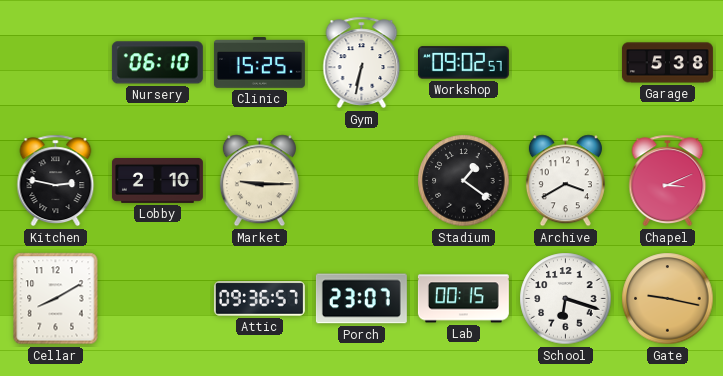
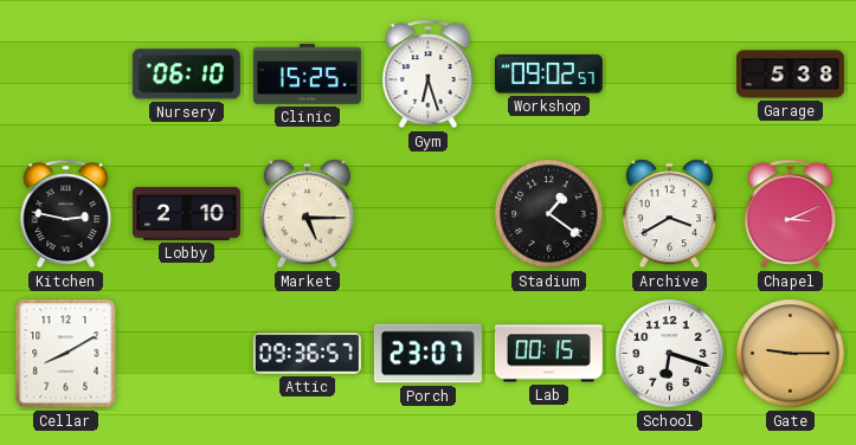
Gym: 6:32 -> 6:27
Market: 9:15 -> 5:15
Gate: 9:17 -> 9:15
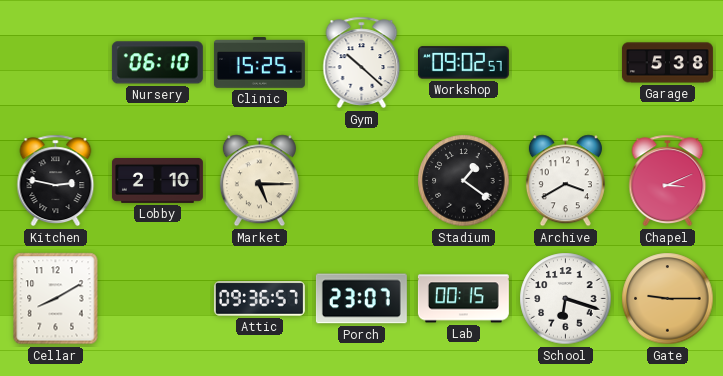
Gym: 6:27 -> 10:22
